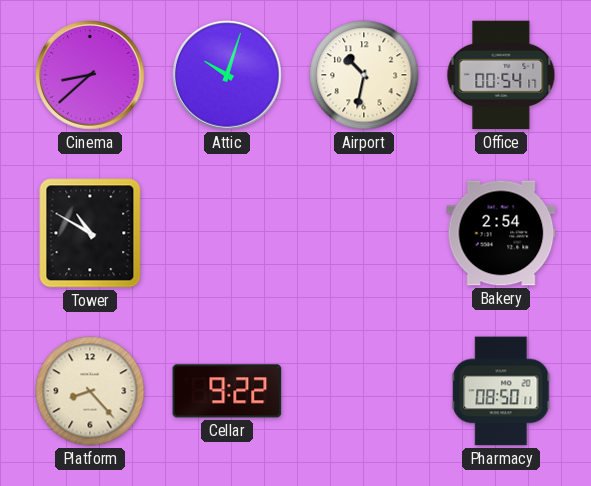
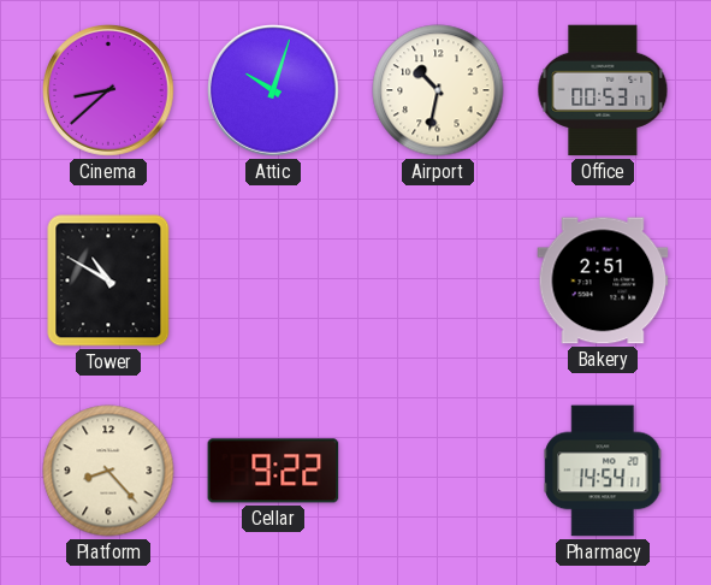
Office: 00:54 -> 00:53
Bakery: 2:54 -> 2:51
Pharmacy: 08:50 -> 14:54
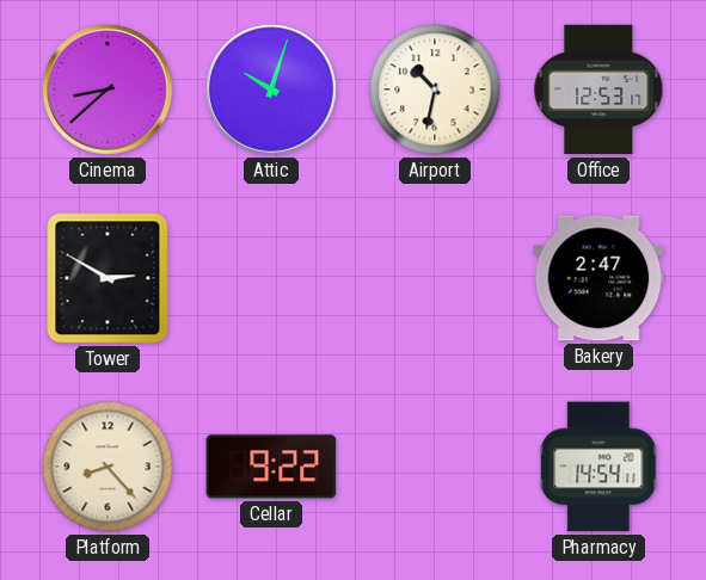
Office: 00:53 -> 12:53
Tower: 10:50 -> 2:50
Bakery: 2:51 -> 2:47
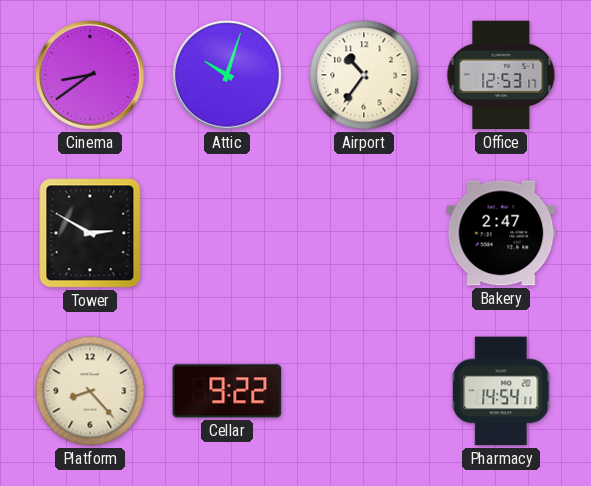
Cinema: 8:38 -> 8:39
Airport: 10:32 -> 10:36
